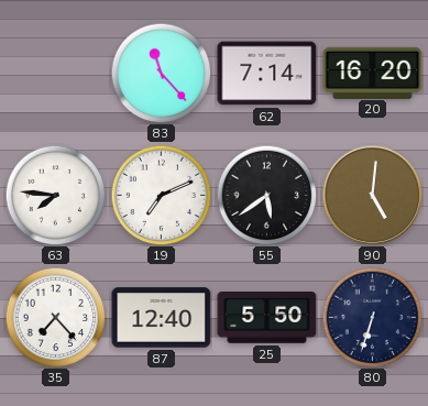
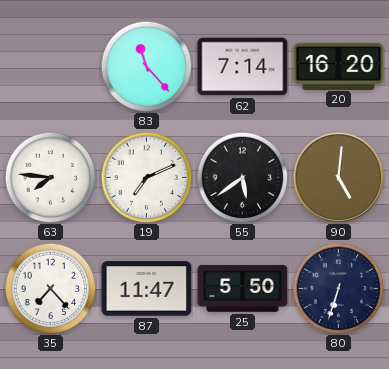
87: 12:40 -> 11:47
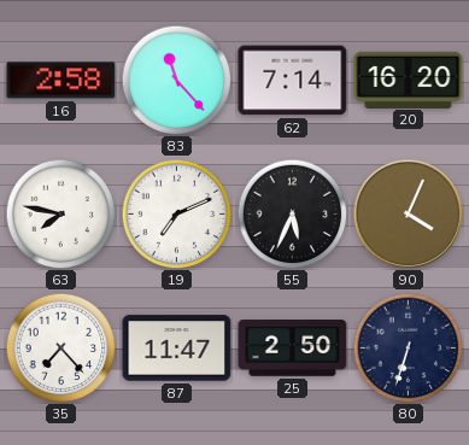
16: none -> 2:58
63: 7:46 -> 7:47
55: 5:39 -> 5:34
90: 5:01 -> 4:04
25: 5:50 -> 2:50
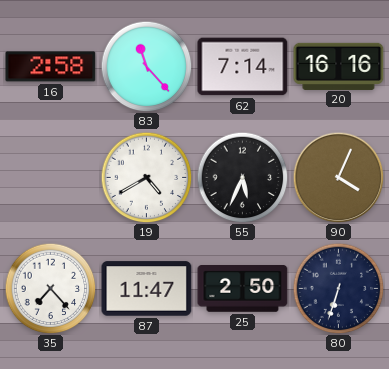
20: 16:20 -> 16:16
63: 7:47 -> none
19: 7:11 -> 4:40
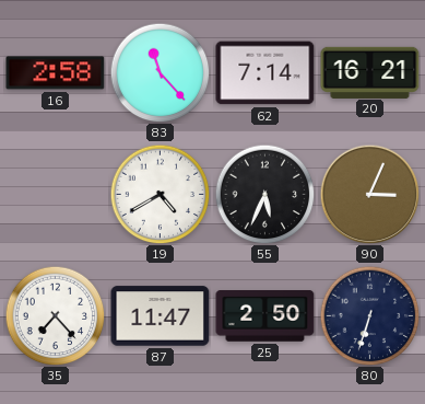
20: 16:16 -> 16:21
90: 4:04 -> 3:04
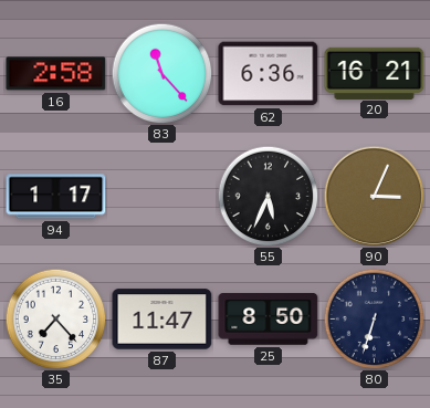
62: 7:14 -> 6:36
94: none -> 1:17
19: 4:40 -> none
25: 2:50 -> 8:50
